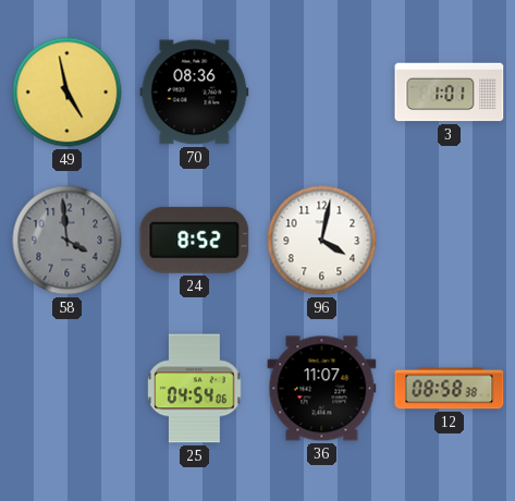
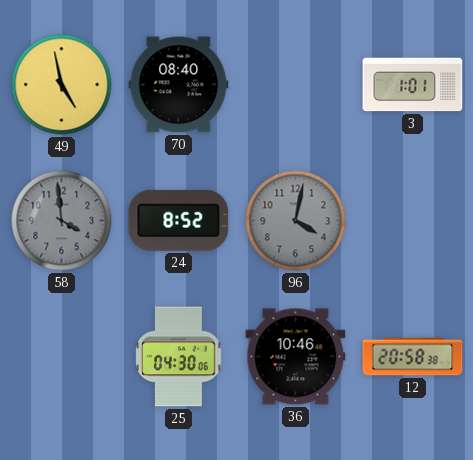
70: 08:36 -> 08:40
96 dial: white -> grey
25: 04:54 -> 04:30
36: 11:07 -> 10:46
12: 08:58 -> 20:58
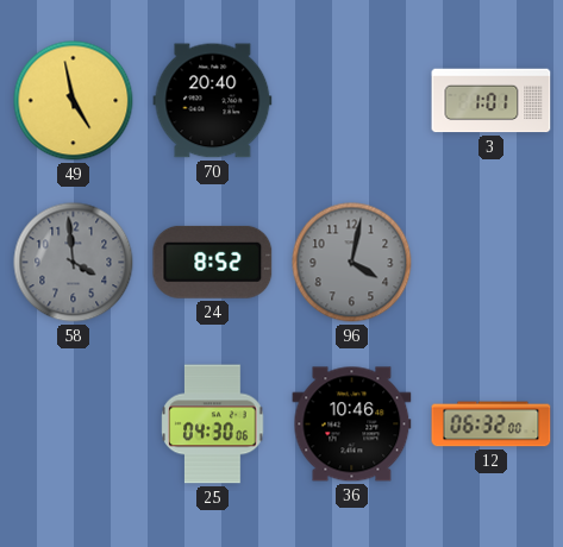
70: 08:40 -> 20:40
12: 20:58 -> 06:32
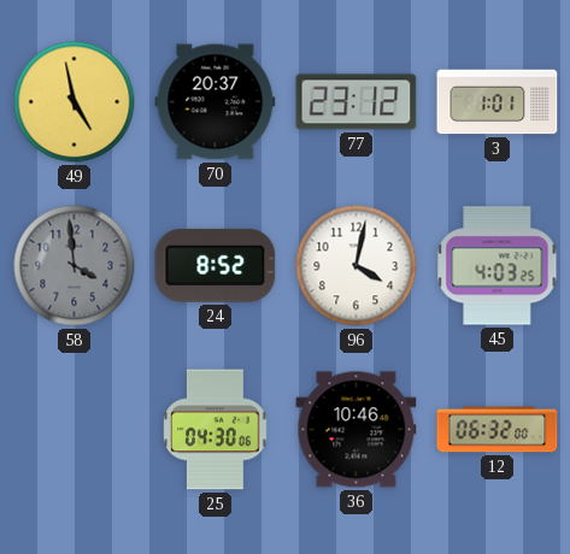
70: 20:40 -> 20:37
77: none -> 23:12
96 dial: grey -> white
45: none -> 4:03
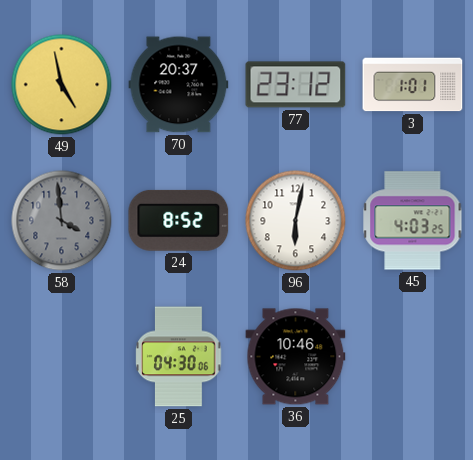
96: 4:02 -> 6:02
12: 06:32 -> none
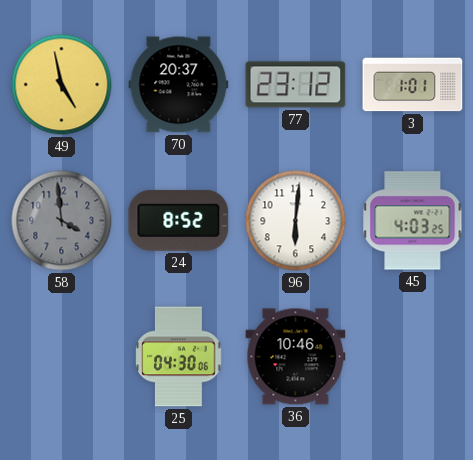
96: 6:02 -> 6:01
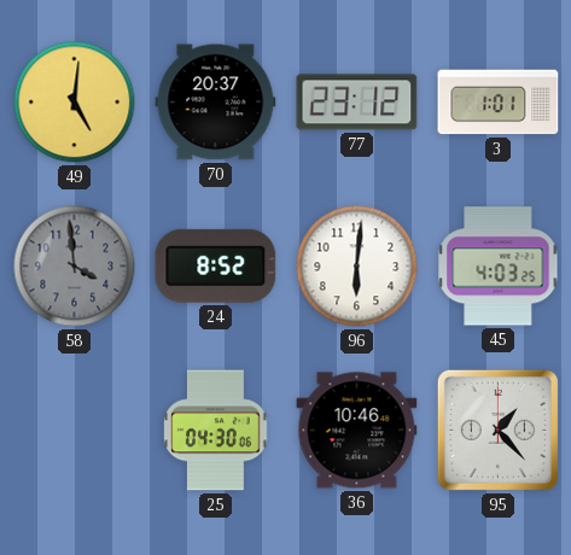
49: 4:58 -> 5:01
95: none -> 1:23
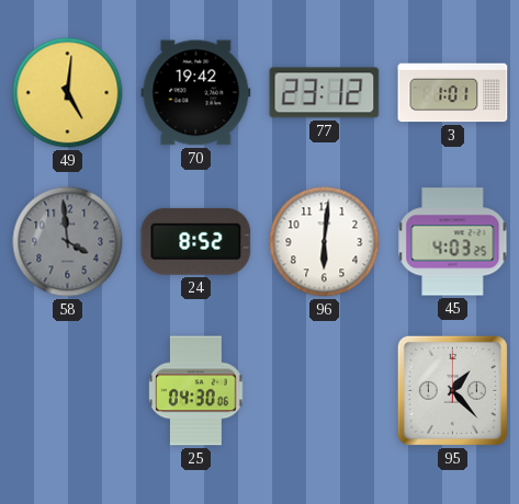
70: 20:37 -> 19:42
36: 10:46 -> none
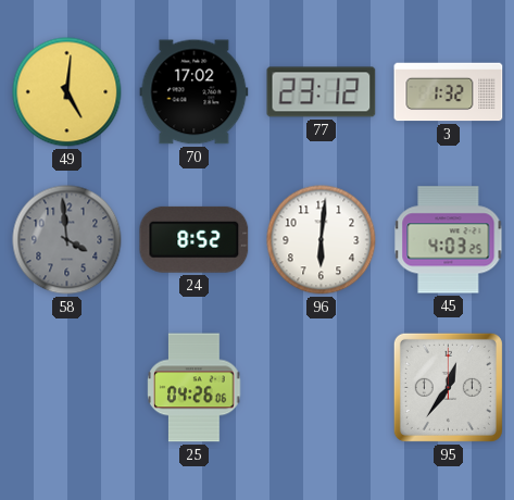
70: 19:42 -> 17:02
3: 1:01 -> 1:32
25: 04:30 -> 04:26
95: 1:23 -> 12:36
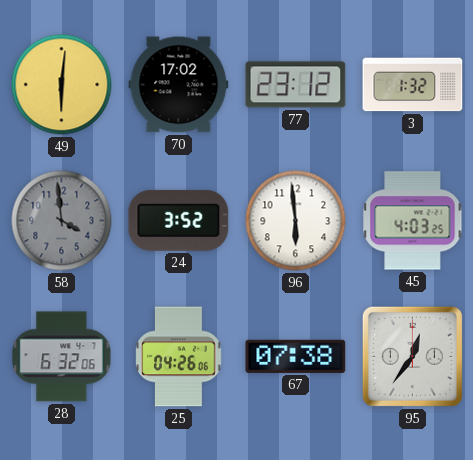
49: 5:01 -> 6:01
24: 8:52 -> 3:52
96: 6:01 -> 5:59
28: none -> 6:32
67: none -> 07:38
